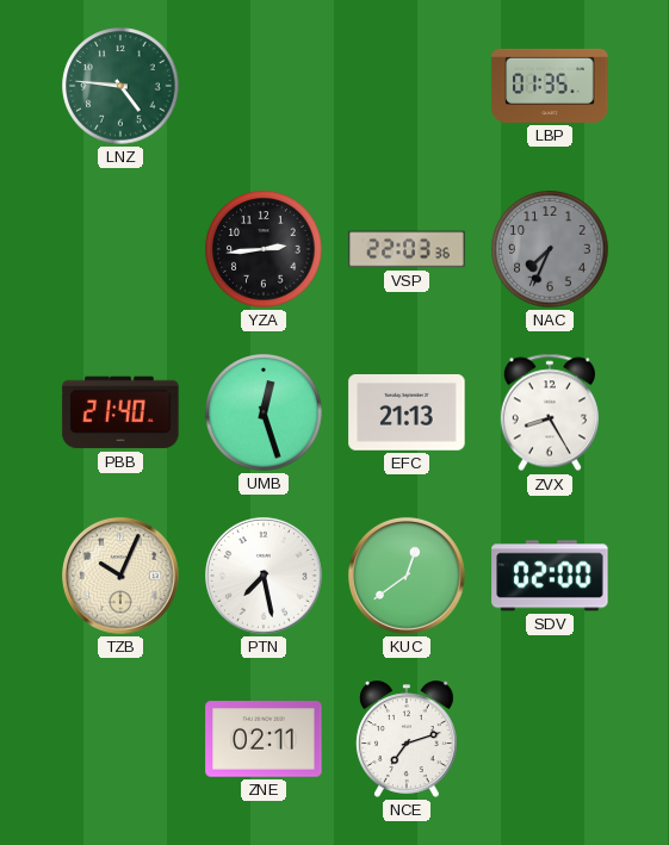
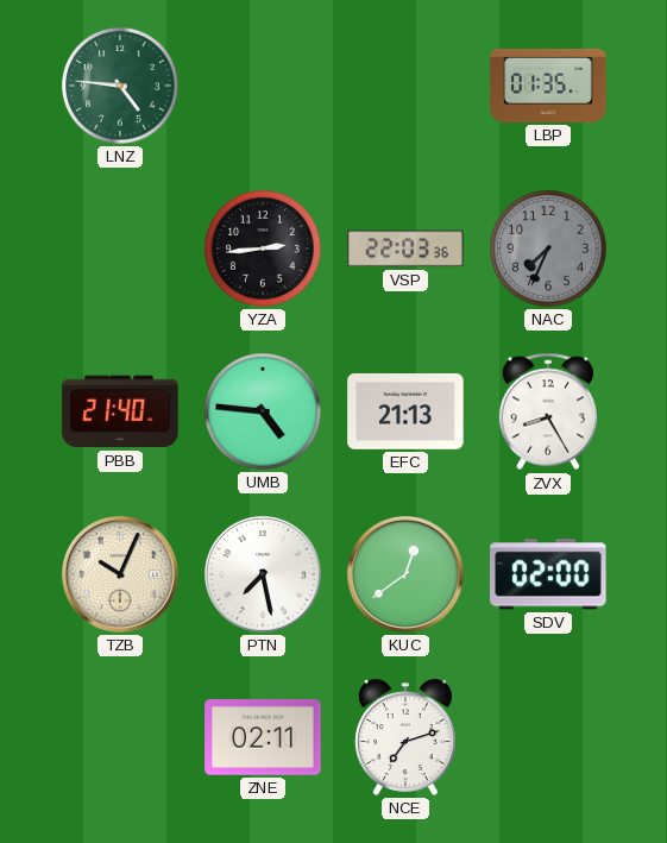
UMB: 12:27 -> 4:46
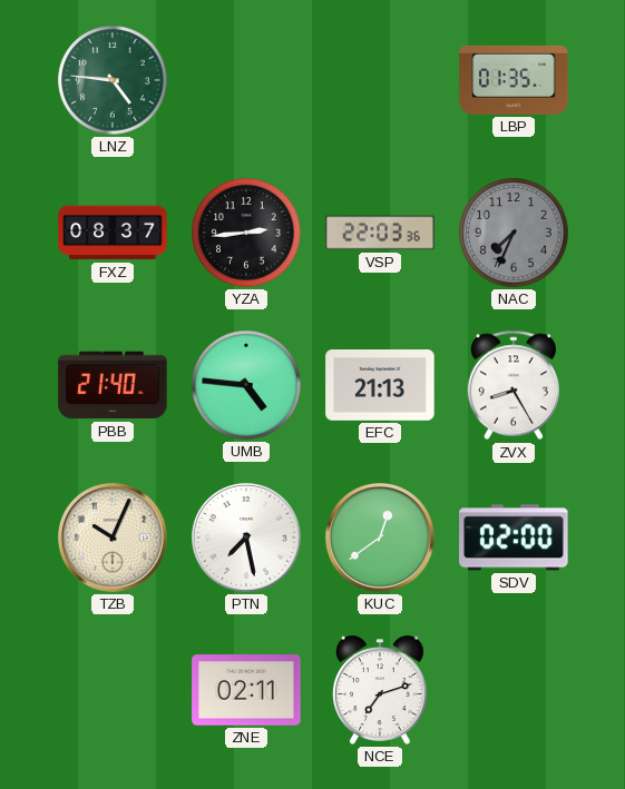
FXZ: none -> 08:37
